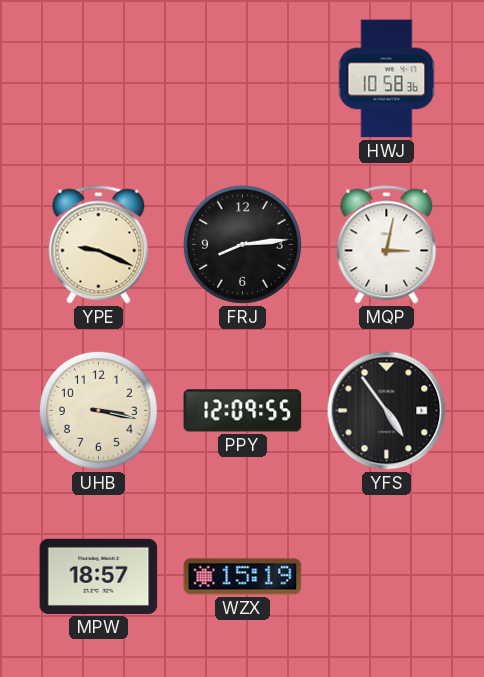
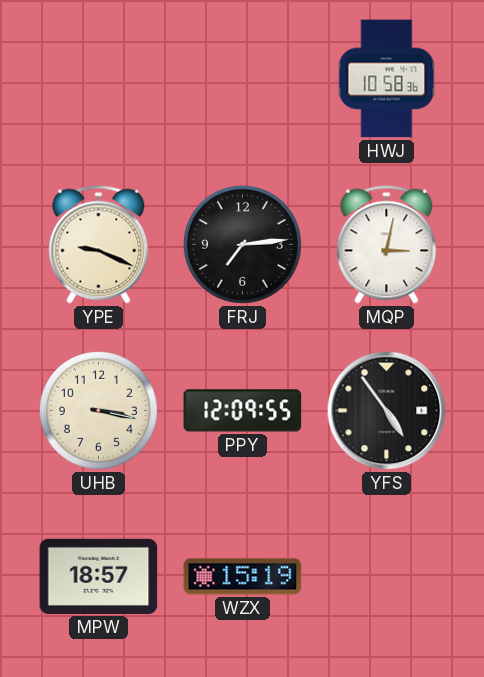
FRJ: 8:14 -> 7:14
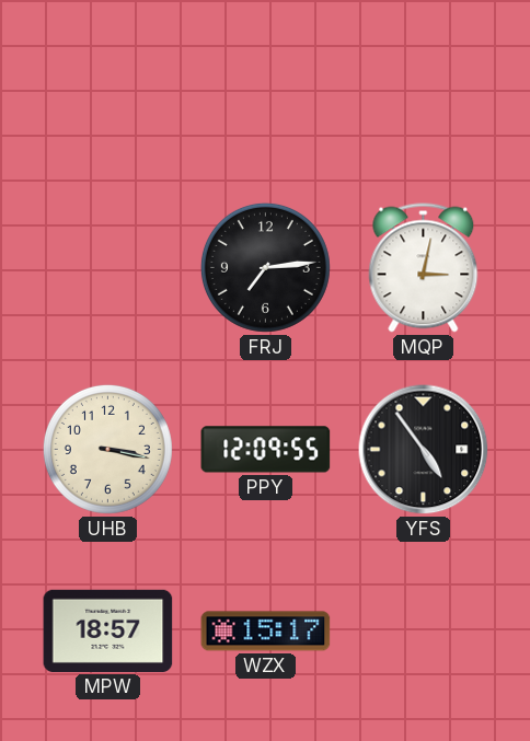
HWJ: 10:58 -> none
YPE: 9:19 -> none
WZX: 15:19 -> 15:17
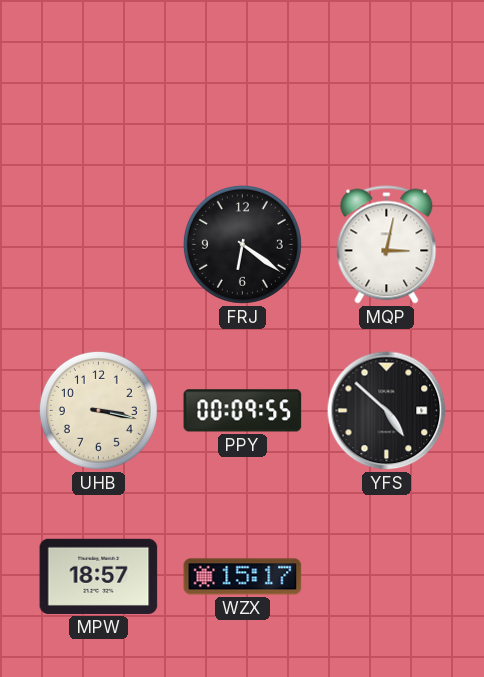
FRJ: 7:14 -> 6:21
PPY: 12:09 -> 00:09
YFS: 4:54 -> 4:52
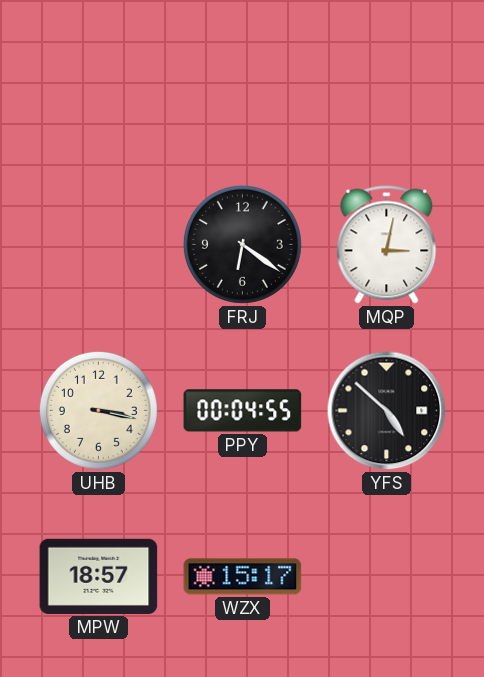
PPY: 00:09 -> 00:04
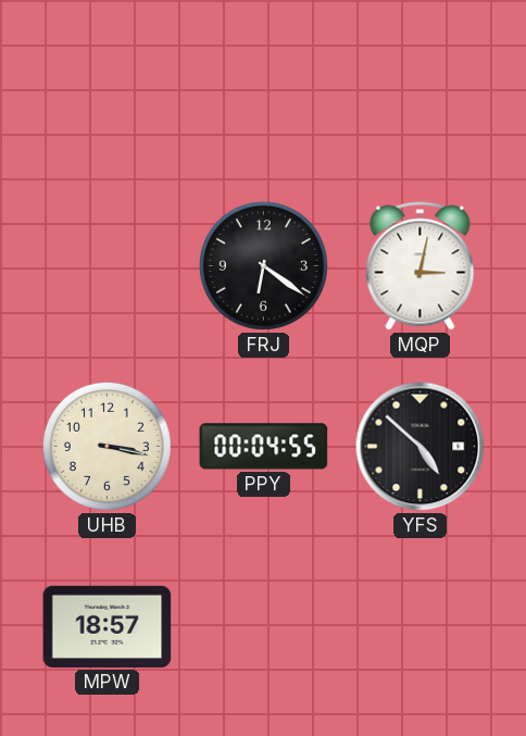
WZX: 15:17 -> none
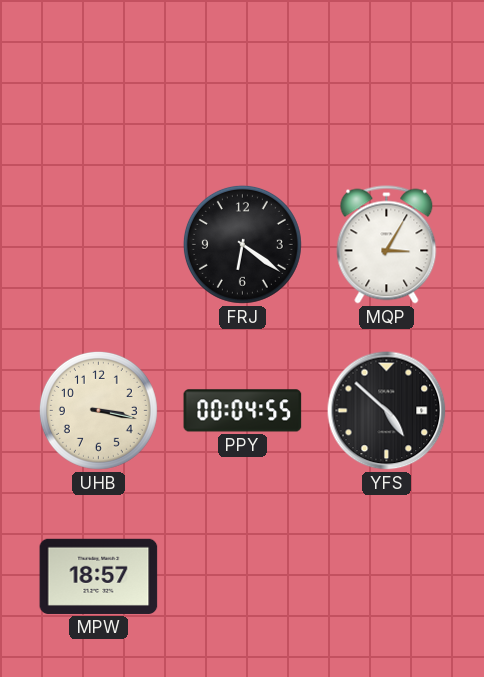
MQP: 3:02 -> 3:05
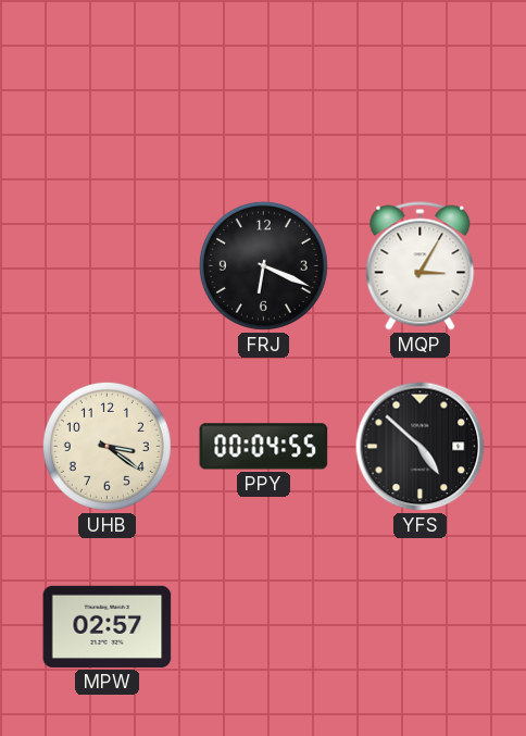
FRJ: 6:21 -> 6:19
UHB: 3:17 -> 3:21
MPW: 18:57 -> 02:57
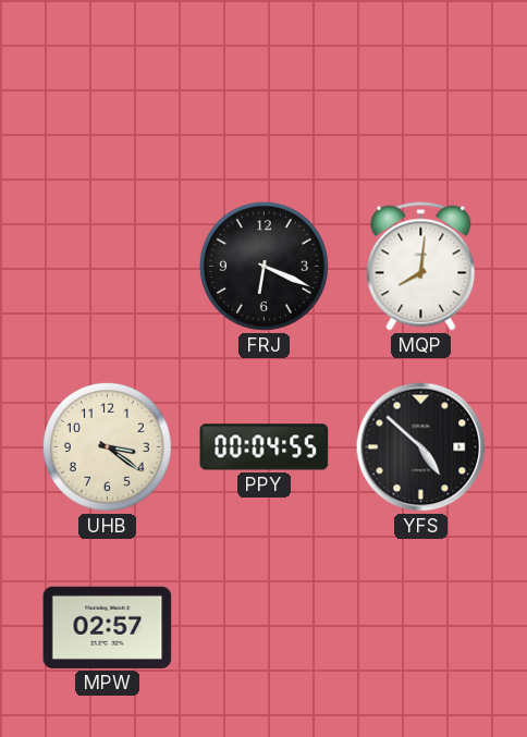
MQP: 3:05 -> 8:01
